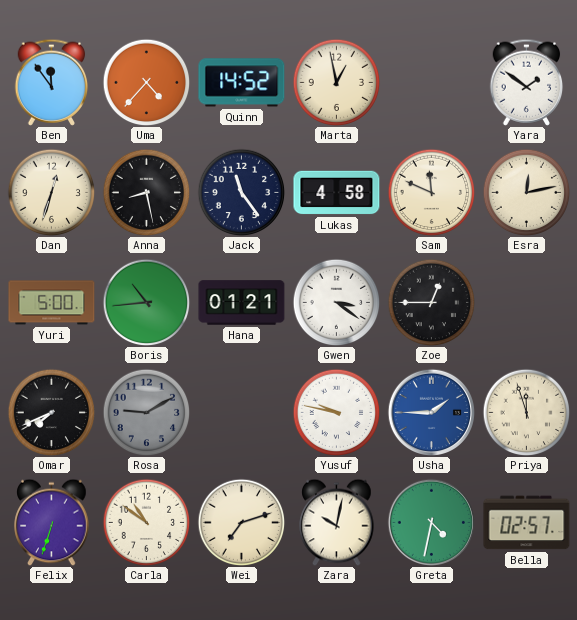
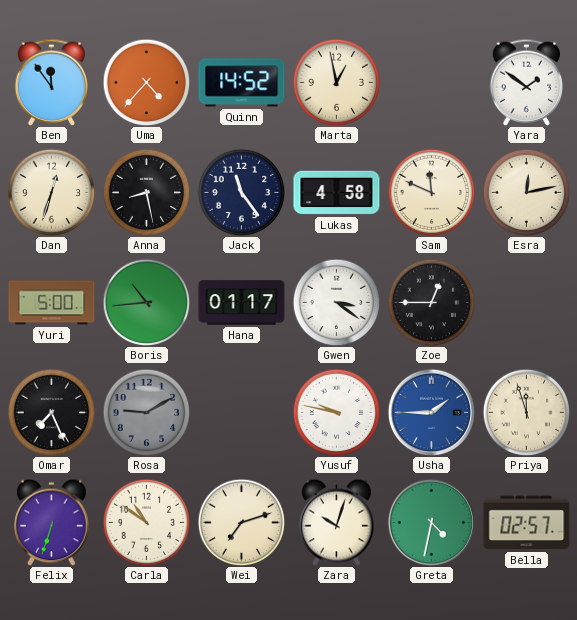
Hana: 01:21 -> 01:17
Omar: 7:41 -> 7:26
Zara: 10:02 -> 10:03
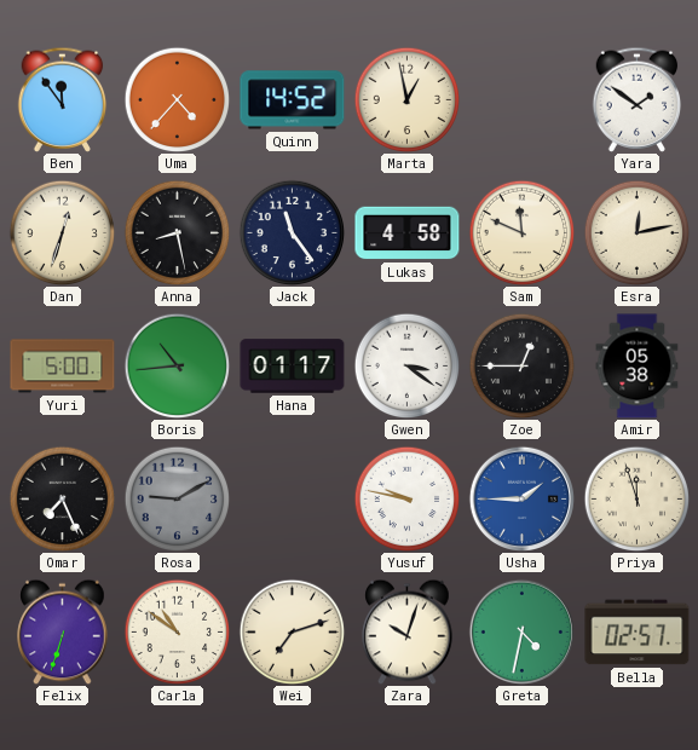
Amir: none -> 05:38
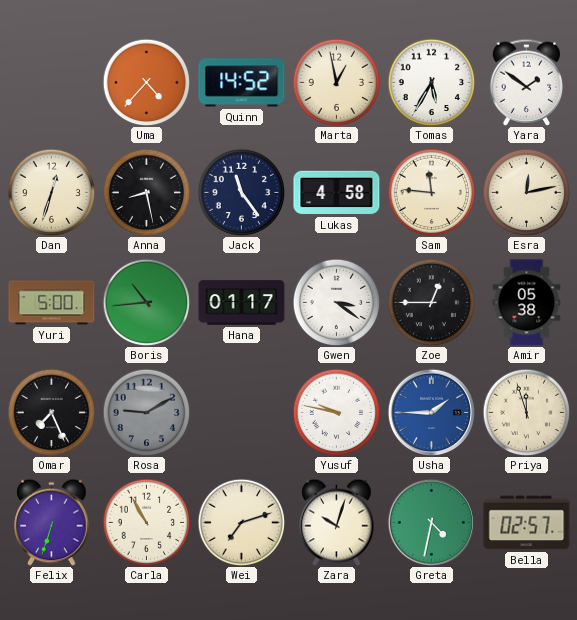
Ben: 11:54 -> none
Tomas: none -> 5:35
Sam: 11:49 -> 11:46
Carla: 10:51 -> 10:55
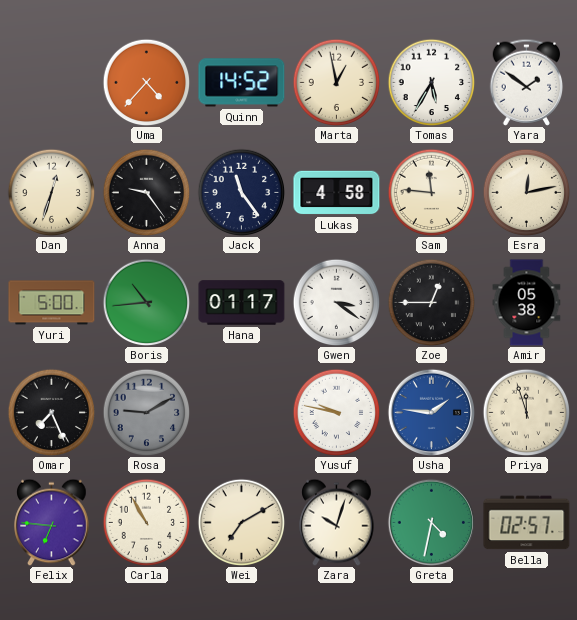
Anna: 8:28 -> 9:24
Usha: 1:45 -> 1:46
Felix: 6:33 -> 6:46
Wei: 7:12 -> 7:10
